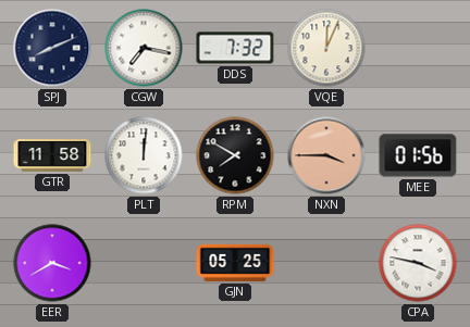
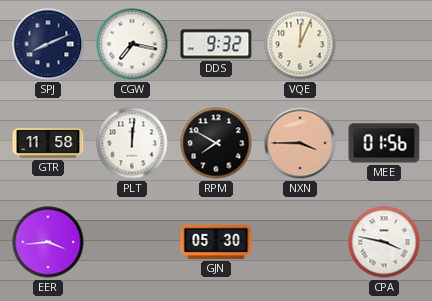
DDS: 7:32 -> 9:32
EER: 3:40 -> 3:44
GJN: 05:25 -> 05:30
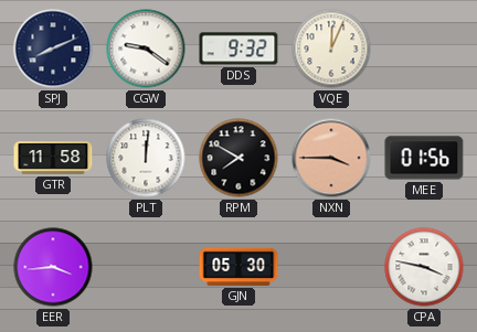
CGW: 7:17 -> 9:21
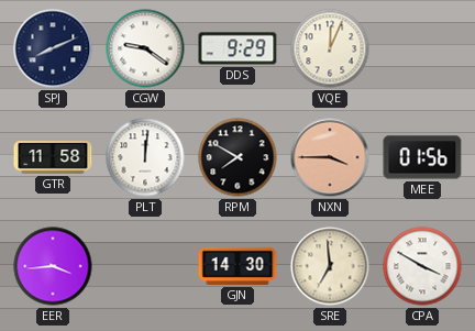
DDS: 9:32 -> 9:29
GJN: 05:30 -> 14:30
SRE: none -> 6:59
CPA: 3:47 -> 3:50
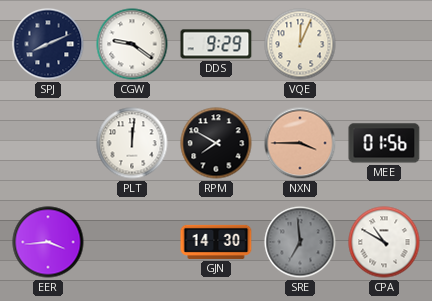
GTR: 11:58 -> none
SRE dial: cream -> grey
CPA: 3:50 -> 10:50
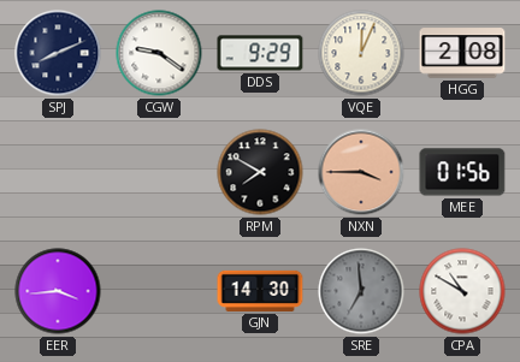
HGG: none -> 2:08
PLT: 12:01 -> none
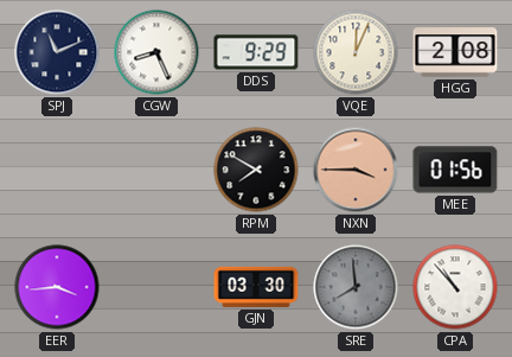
SPJ: 8:11 -> 11:11
CGW: 9:21 -> 8:26
GJN: 14:30 -> 03:30
SRE: 6:59 -> 7:59
CPA: 10:50 -> 10:53
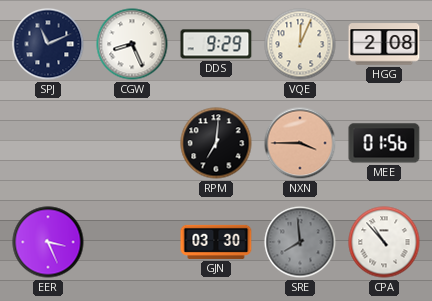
RPM: 7:50 -> 7:01
EER: 3:44 -> 3:26
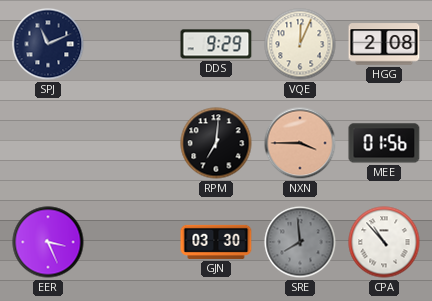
CGW: 8:26 -> none
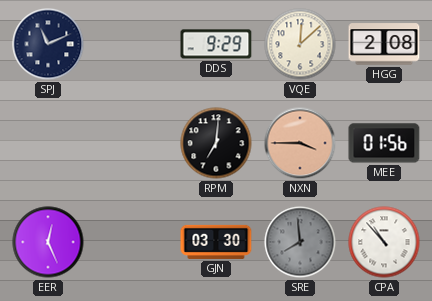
VQE: 12:04 -> 12:08
EER: 3:26 -> 12:26
